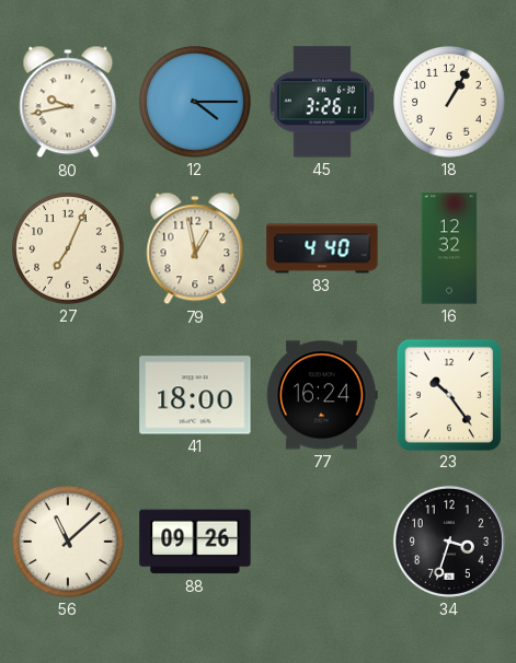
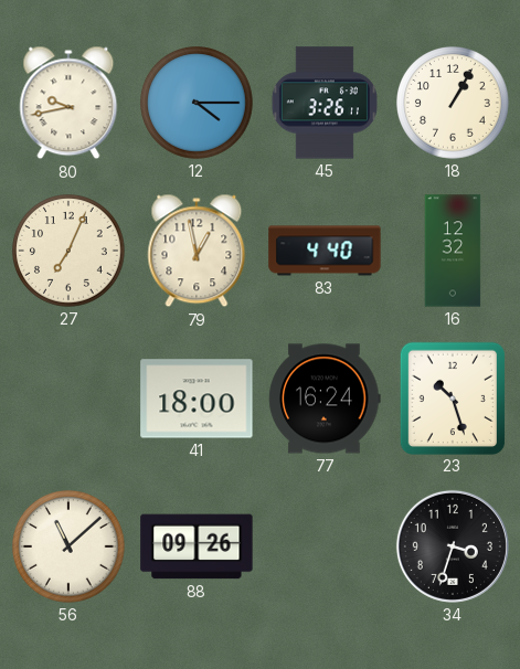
23: 10:24 -> 10:27
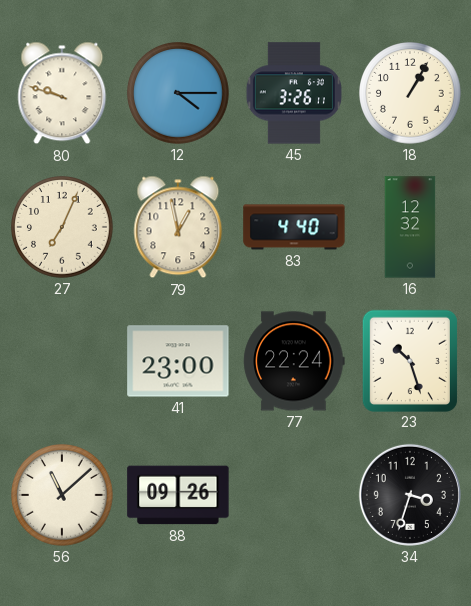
80: 9:43 -> 9:48
41: 18:00 -> 23:00
77: 16:24 -> 22:24
